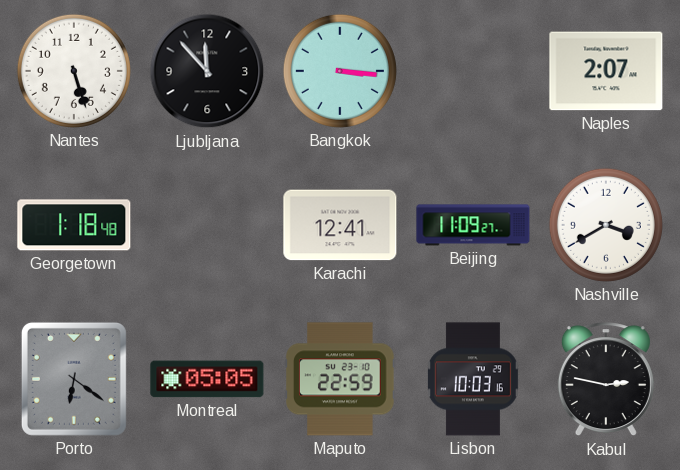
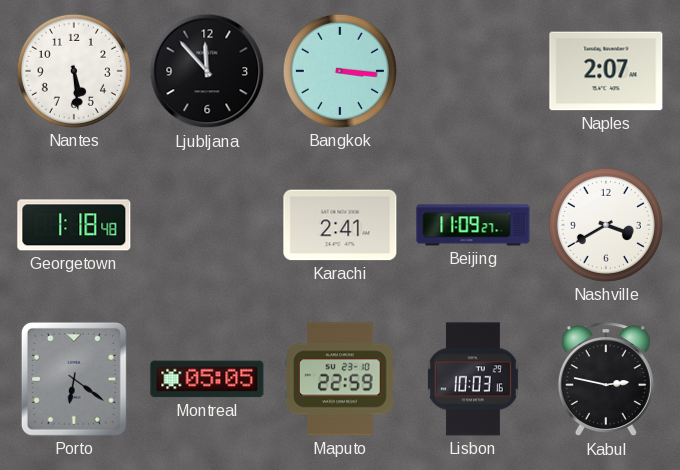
Nantes: 5:27 -> 5:29
Karachi: 12:41 -> 2:41
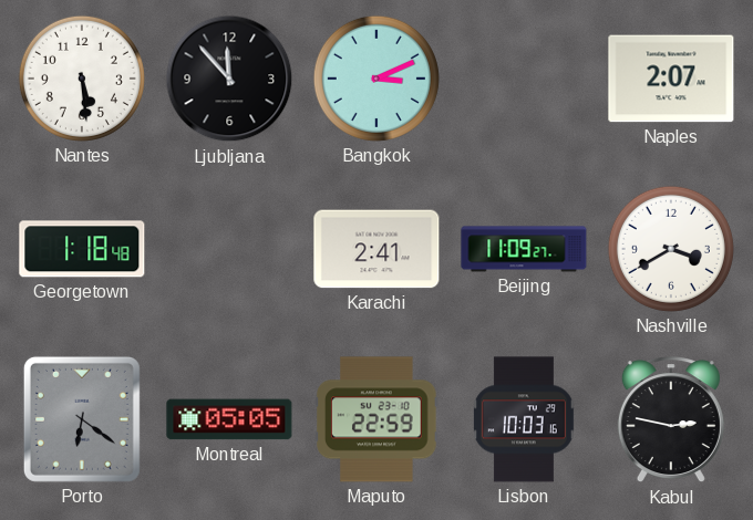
Bangkok: 3:16 -> 3:11
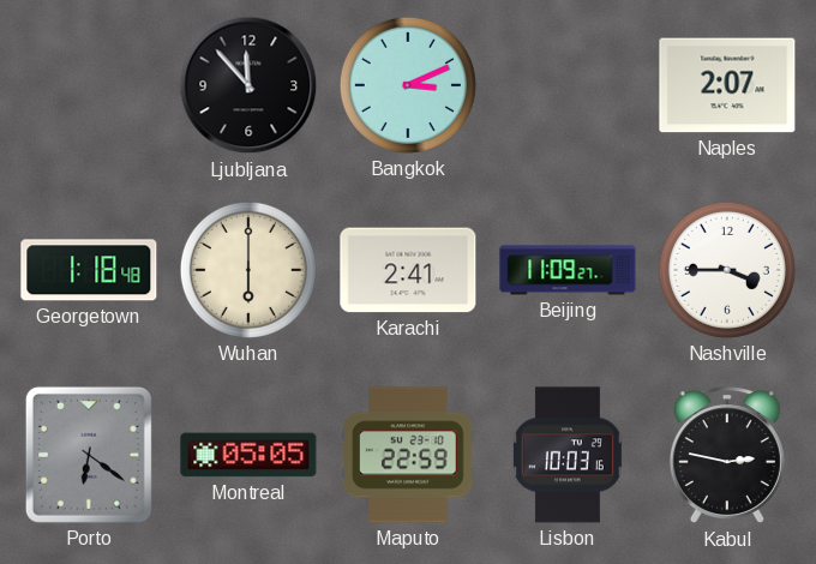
Nantes: 5:29 -> none
Wuhan: none -> 6:00
Nashville: 3:40 -> 3:45
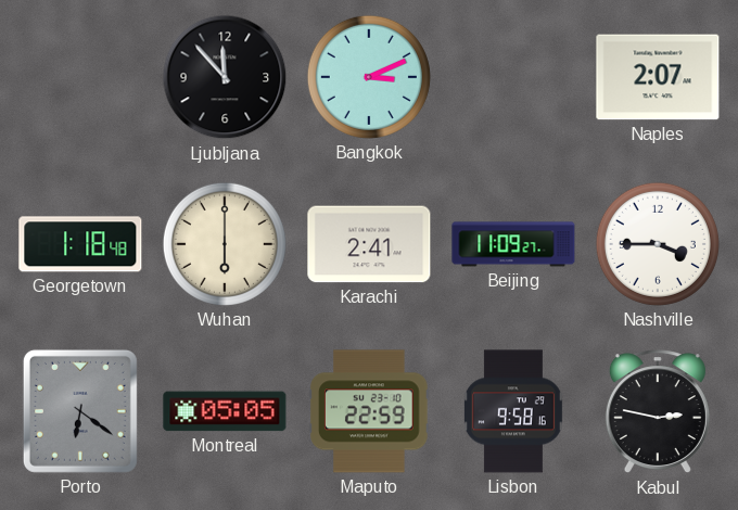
Lisbon: 10:03 -> 9:58
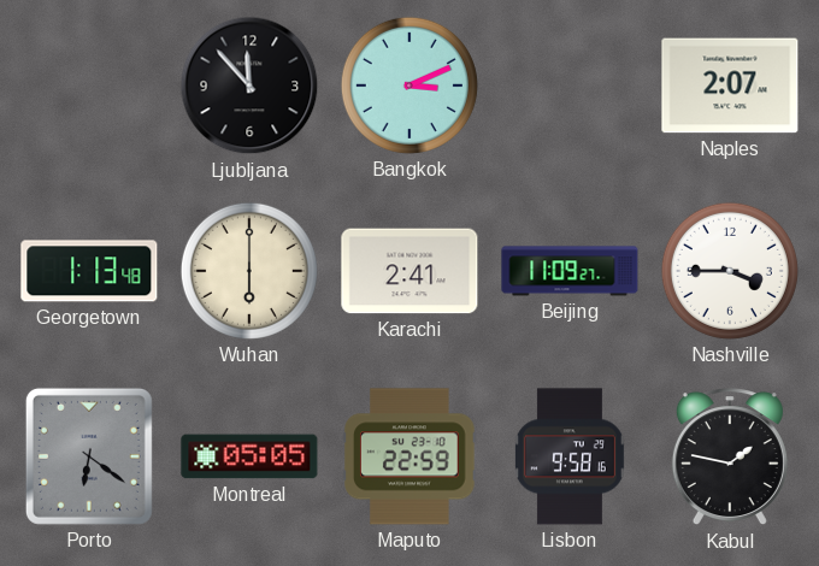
Georgetown: 1:18 -> 1:13
Kabul: 2:47 -> 1:47
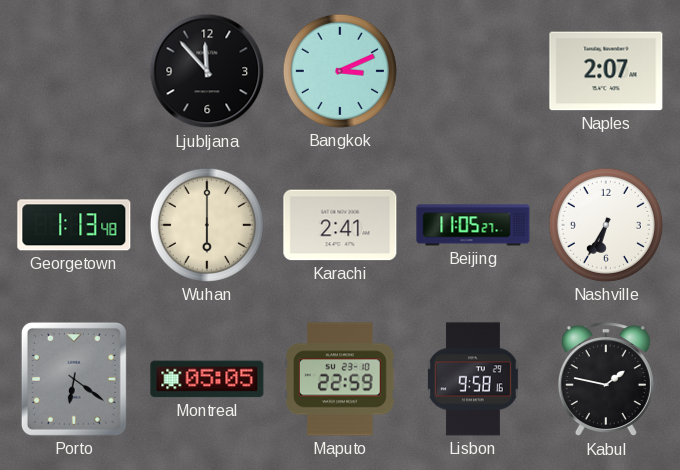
Beijing: 11:09 -> 11:05
Nashville: 3:45 -> 6:35
